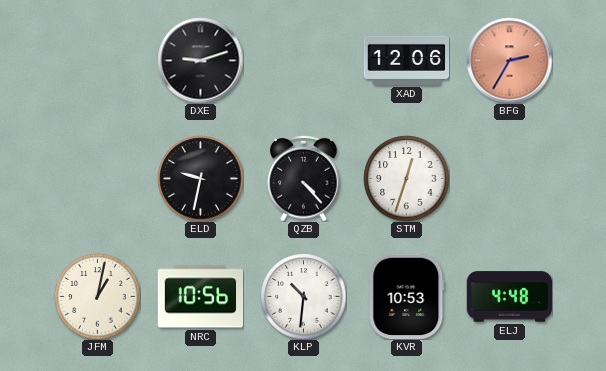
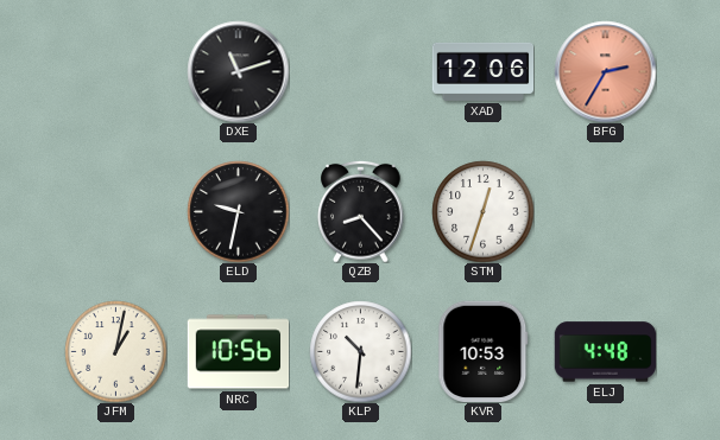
DXE: 9:12 -> 11:12
QZB: 4:23 -> 8:23
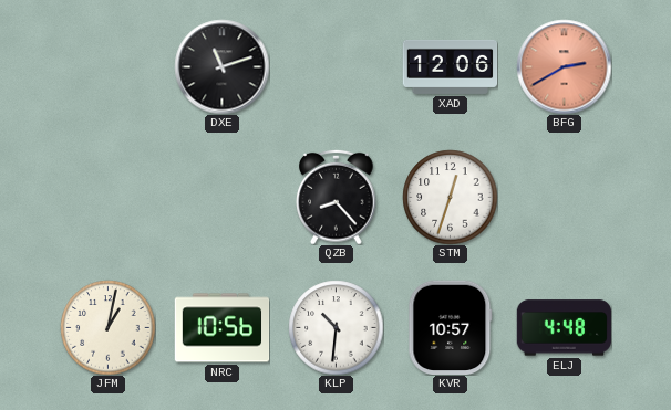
BFG: 2:35 -> 2:40
ELD: 9:32 -> none
KVR: 10:53 -> 10:57
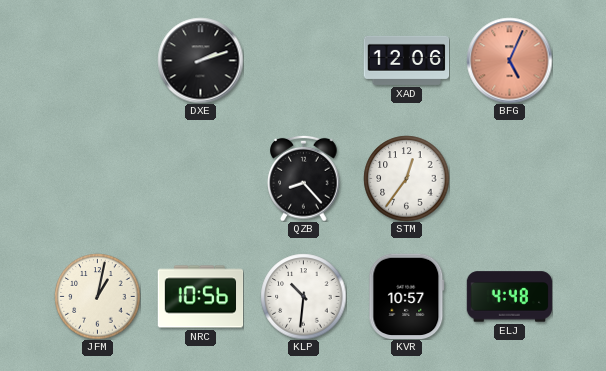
DXE: 11:12 -> 2:12
BFG: 2:40 -> 5:04
STM: 12:33 -> 12:36
